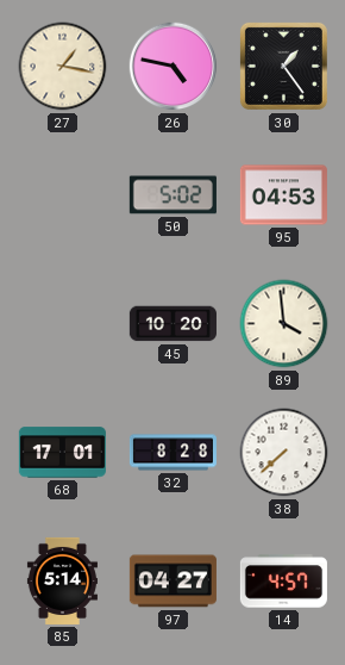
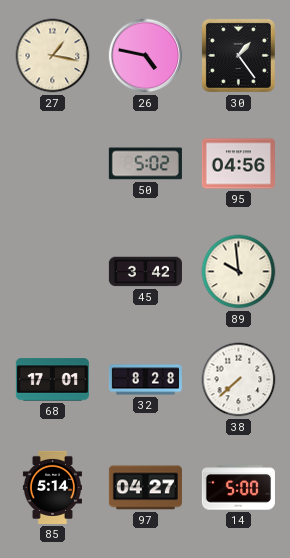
95: 04:53 -> 04:56
45: 10:20 -> 3:42
89: 3:59 -> 9:59
14: 4:57 -> 5:00
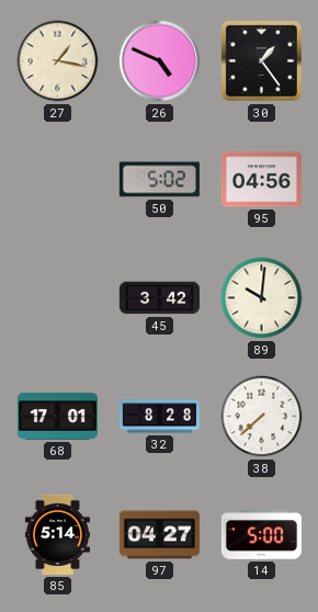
26: 4:47 -> 4:49
89: 9:59 -> 10:01
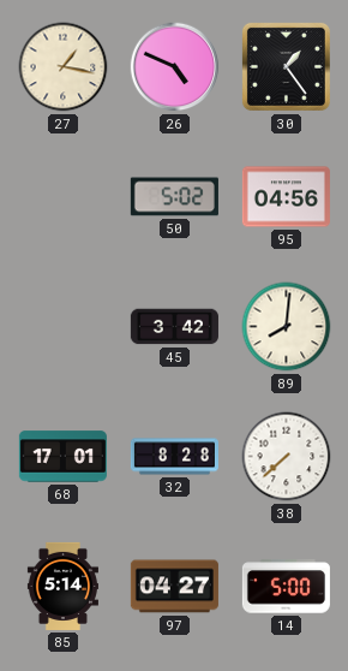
89: 10:01 -> 8:01
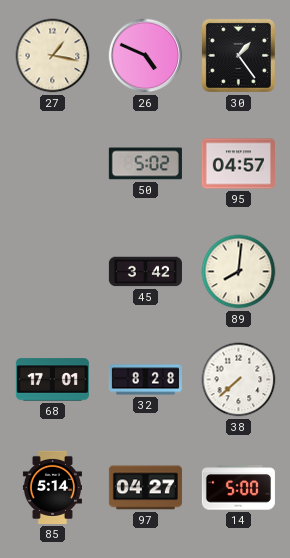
95: 04:56 -> 04:57
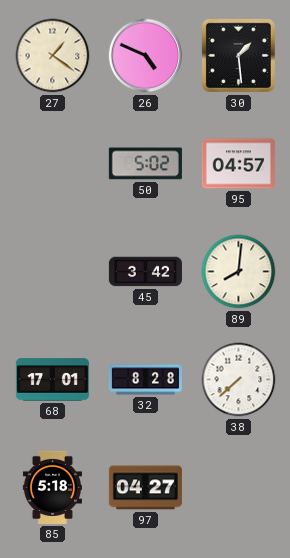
27: 1:17 -> 1:21
30: 1:24 -> 1:29
85: 5:14 -> 5:18
14: 5:00 -> none
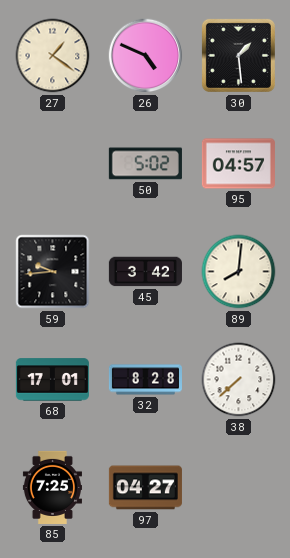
59: none -> 9:44
85: 5:18 -> 7:25
